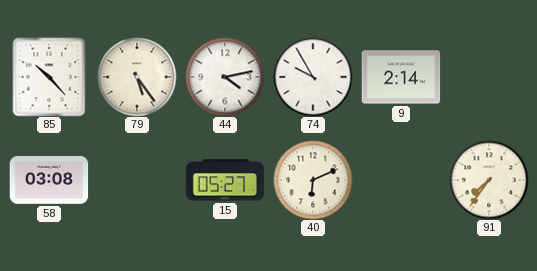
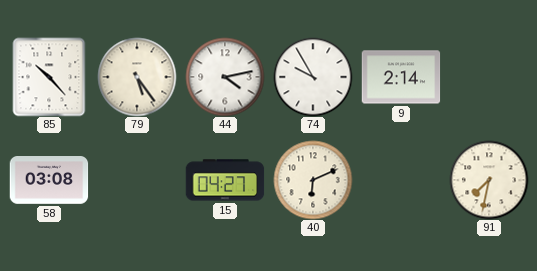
15: 05:27 -> 04:27
91: 7:36 -> 7:32
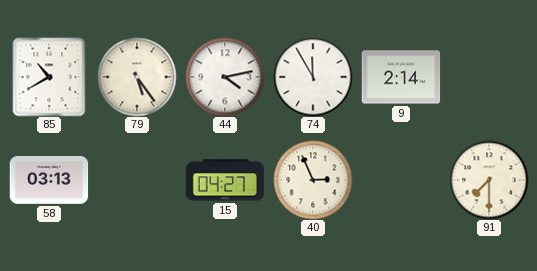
85: 10:23 -> 10:40
74: 9:55 -> 11:55
58: 03:08 -> 03:13
40: 6:11 -> 2:56
91: 7:32 -> 7:30
